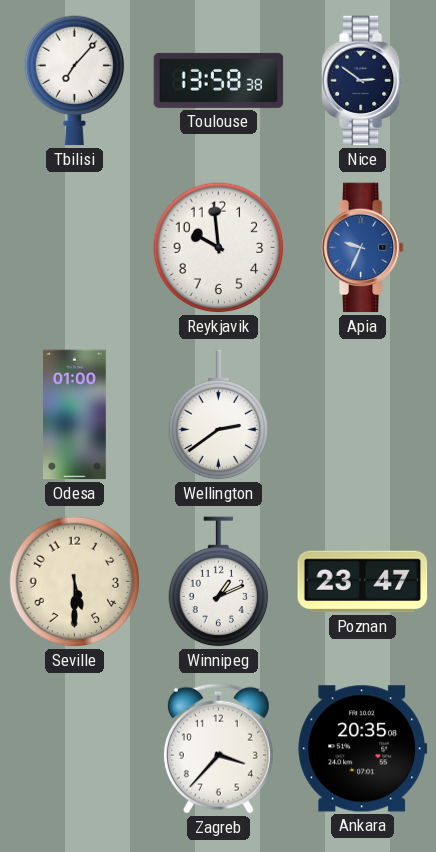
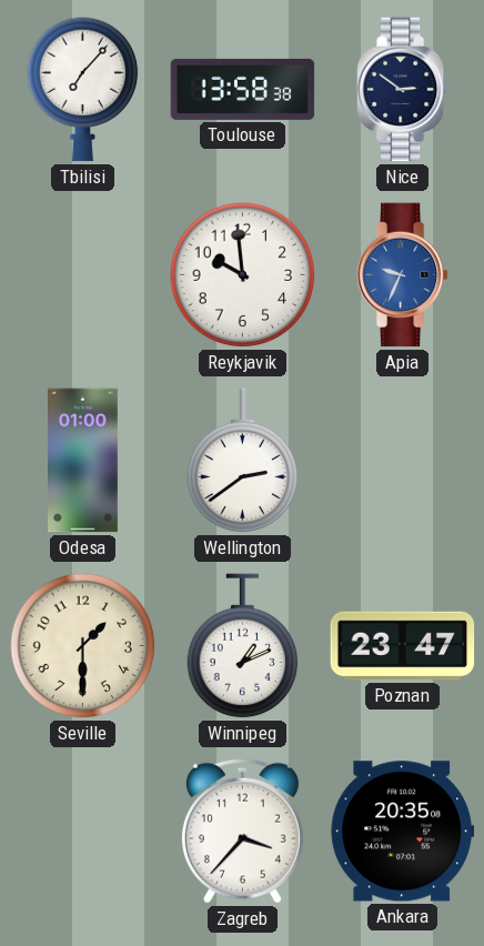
Seville: 5:30 -> 1:30
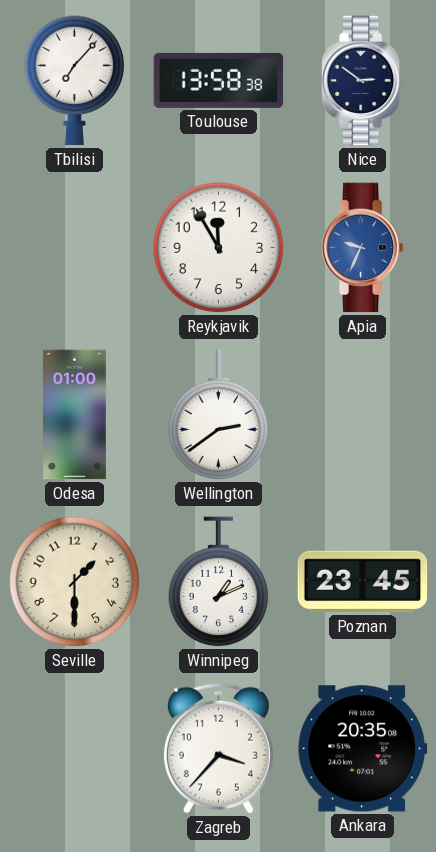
Reykjavik: 9:59 -> 11:55
Poznan: 23:47 -> 23:45
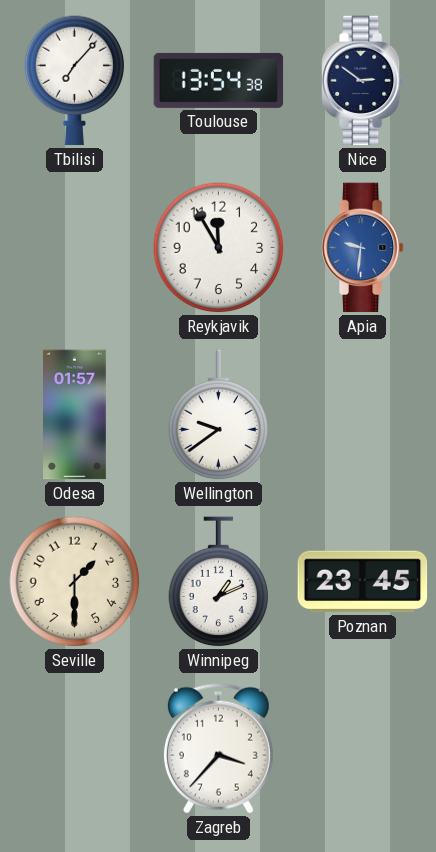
Toulouse: 13:58 -> 13:54
Apia: 9:34 -> 9:31
Odesa: 01:00 -> 01:57
Wellington: 2:39 -> 9:39
Ankara: 20:35 -> none
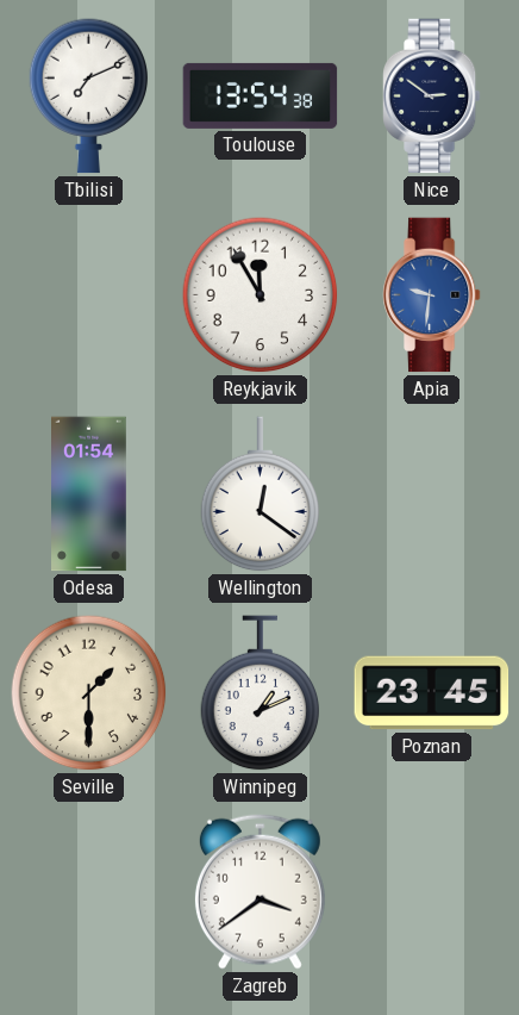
Tbilisi: 7:07 -> 7:11
Odesa: 01:57 -> 01:54
Wellington: 9:39 -> 12:21
Zagreb: 3:37 -> 3:39
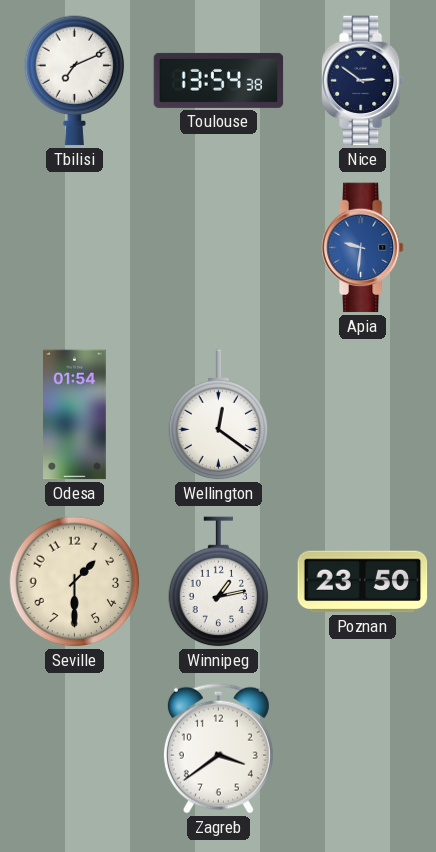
Reykjavik: 11:55 -> none
Winnipeg: 1:11 -> 1:13
Poznan: 23:45 -> 23:50
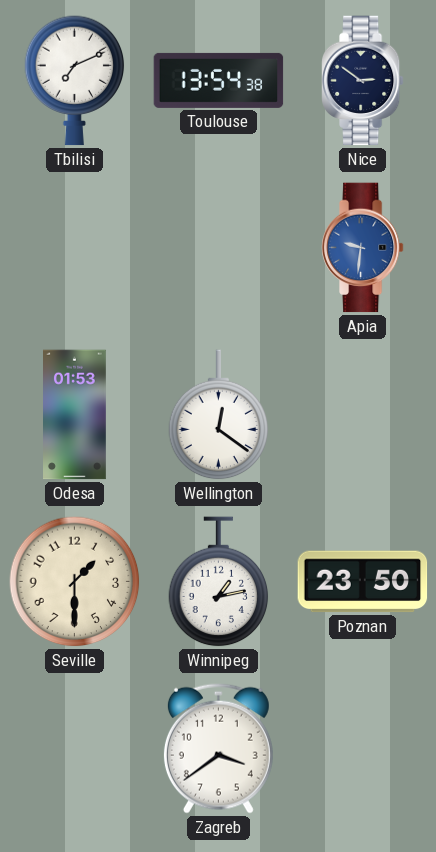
Odesa: 01:54 -> 01:53
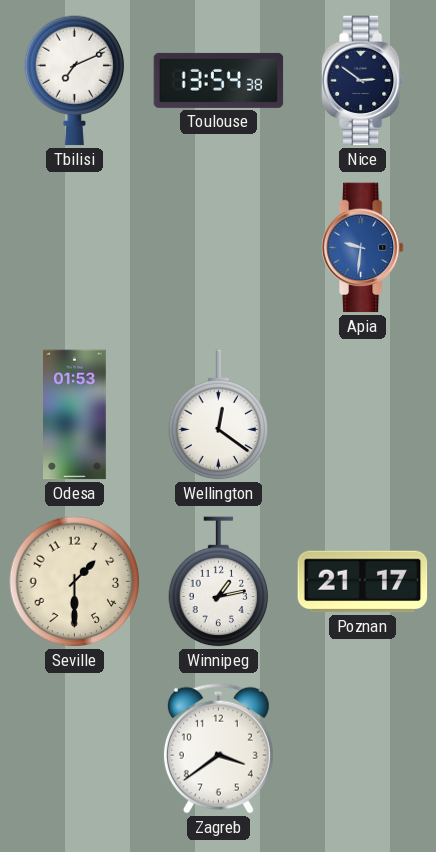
Poznan: 23:50 -> 21:17
